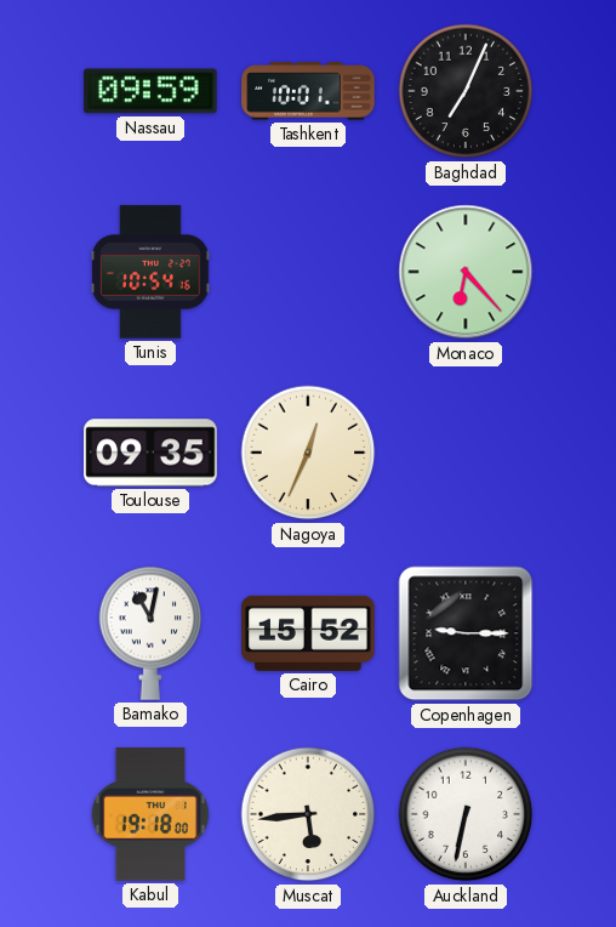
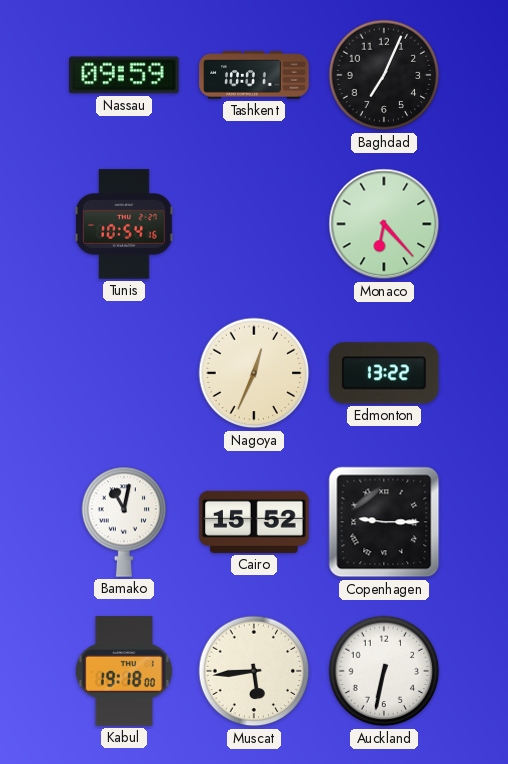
Toulouse: 09:35 -> none
Edmonton: none -> 13:22
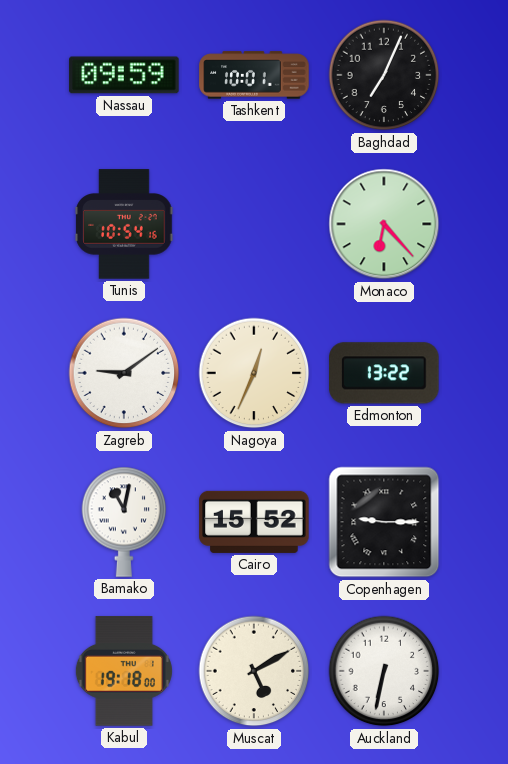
Zagreb: none -> 9:09
Muscat: 5:44 -> 5:10
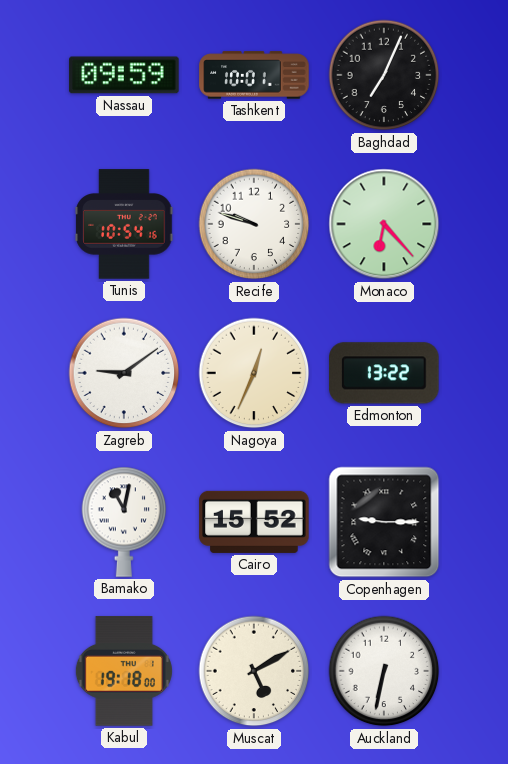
Recife: none -> 9:48
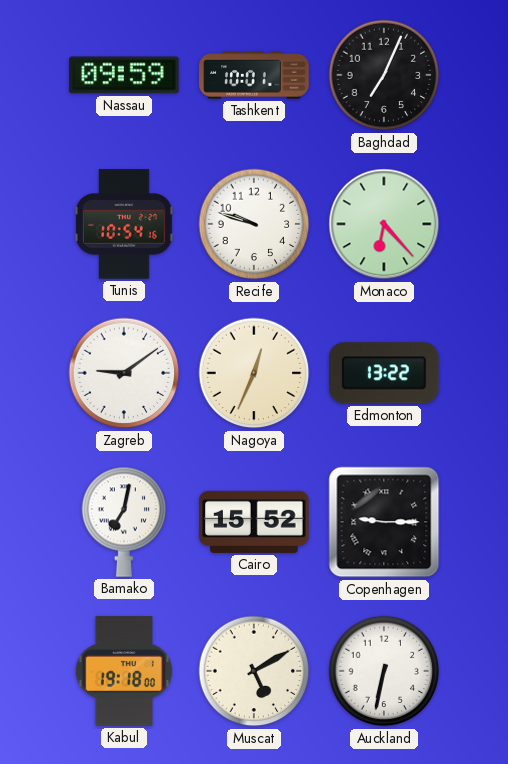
Bamako: 11:02 -> 7:02
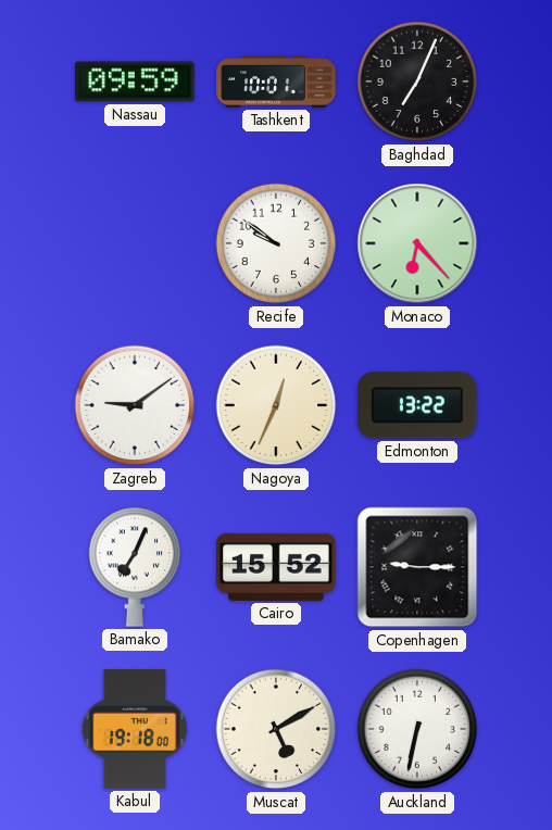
Tunis: 10:54 -> none
Recife: 9:48 -> 9:51
Bamako: 7:02 -> 7:04
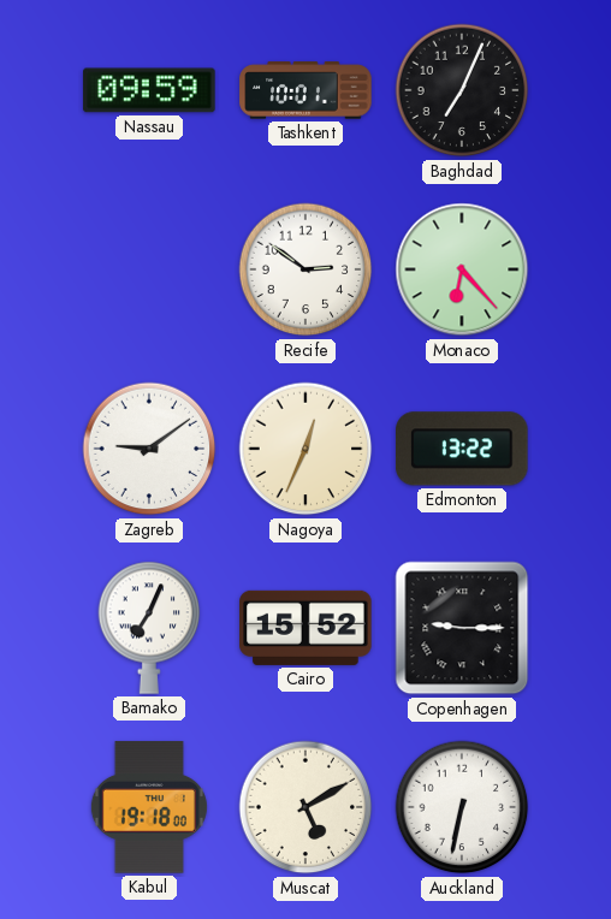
Recife: 9:51 -> 2:51
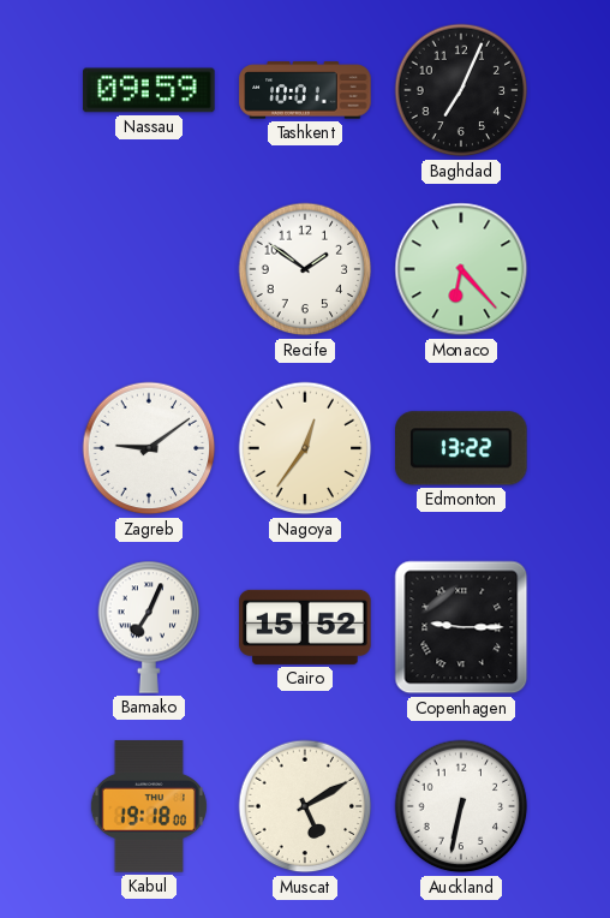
Recife: 2:51 -> 1:51
Nagoya: 12:34 -> 12:36
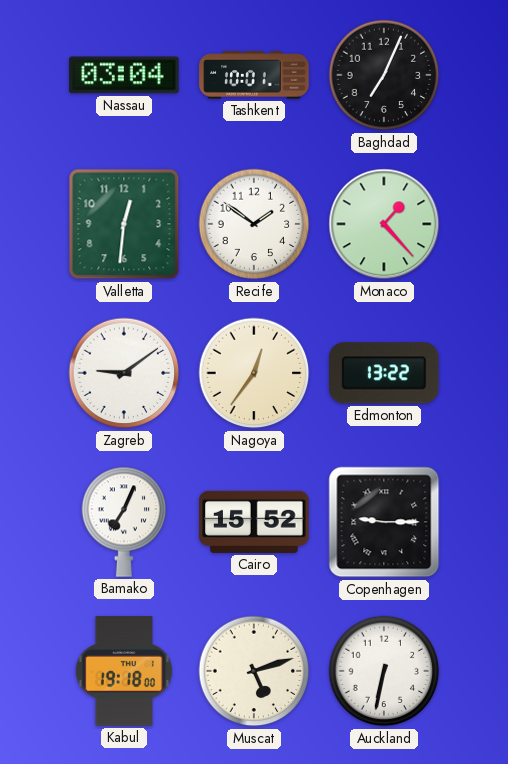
Nassau: 09:59 -> 03:04
Valletta: none -> 12:31
Monaco: 6:23 -> 1:23
Muscat: 5:10 -> 5:12
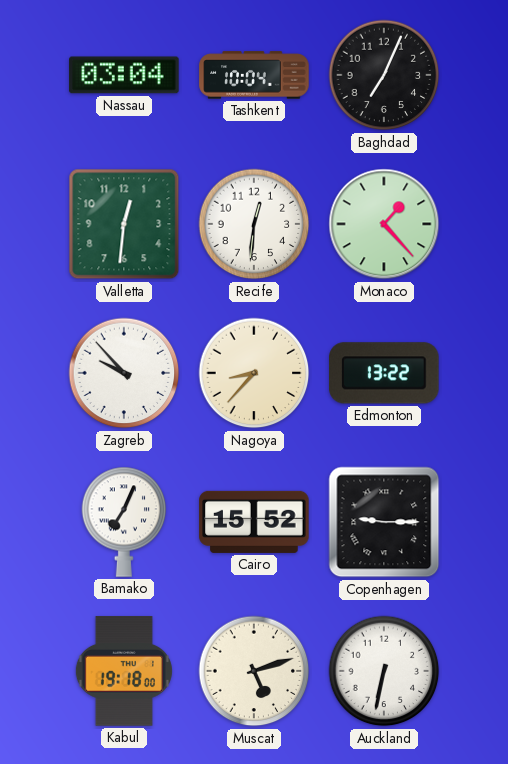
Tashkent: 10:01 -> 10:04
Recife: 1:51 -> 12:31
Zagreb: 9:09 -> 9:53
Nagoya: 12:36 -> 8:37
